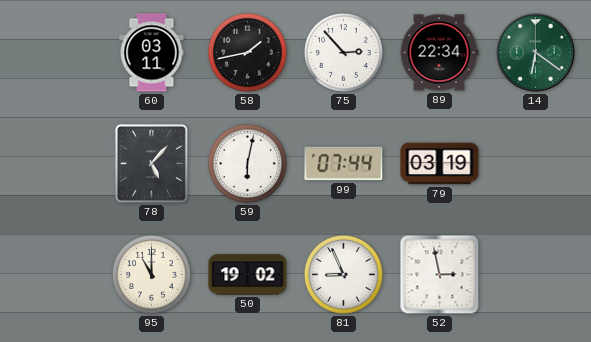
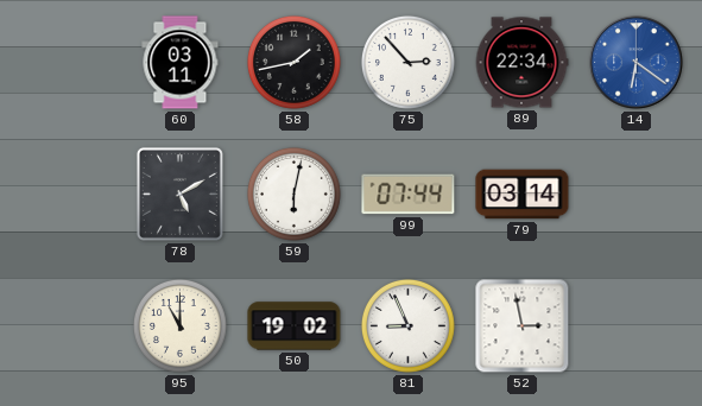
14 dial: green -> blue
78: 5:07 -> 5:10
79: 03:19 -> 03:14
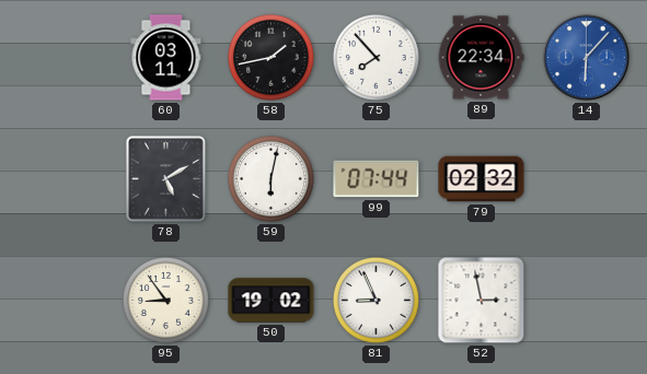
75: 2:53 -> 7:53
14: 6:21 -> 6:07
79: 03:14 -> 02:32
95: 11:00 -> 8:54
